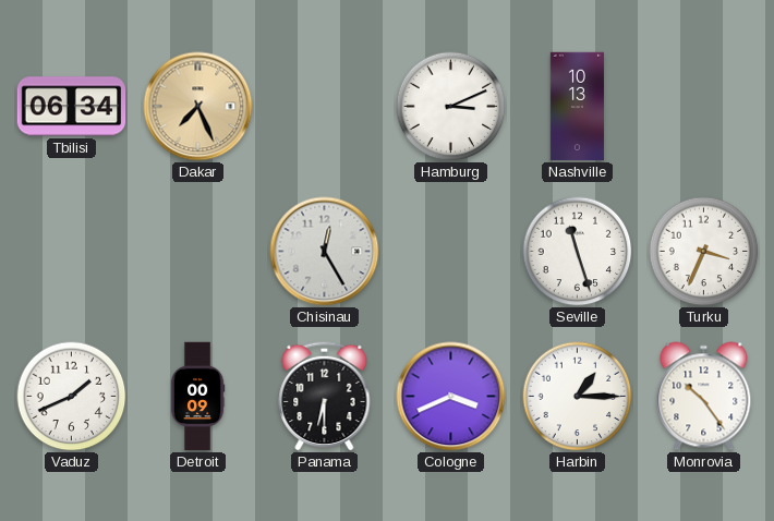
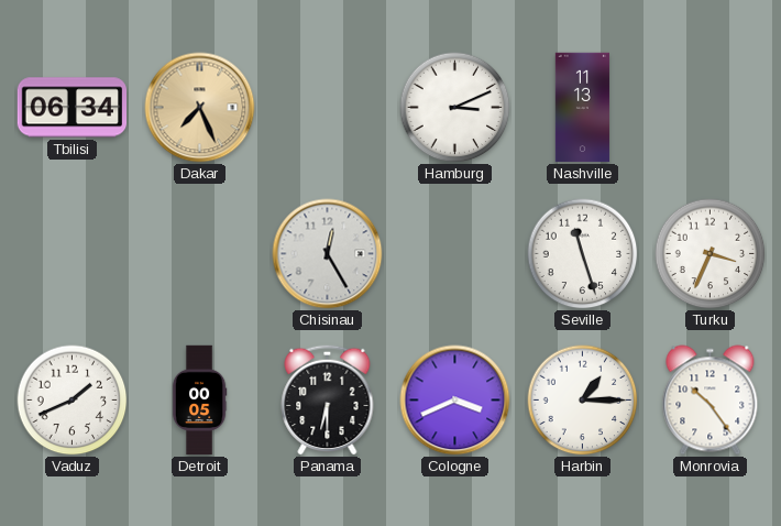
Nashville: 10:13 -> 11:13
Detroit: 00:09 -> 00:05
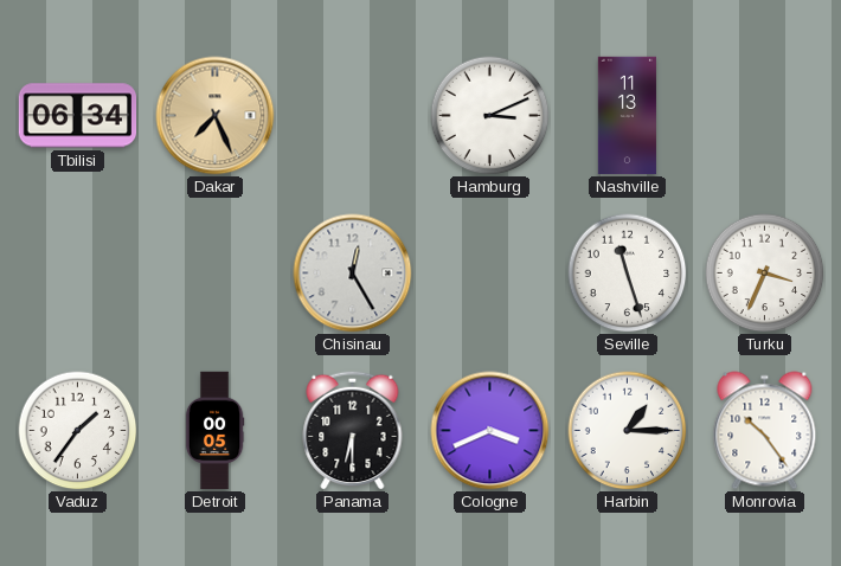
Vaduz: 1:41 -> 1:36
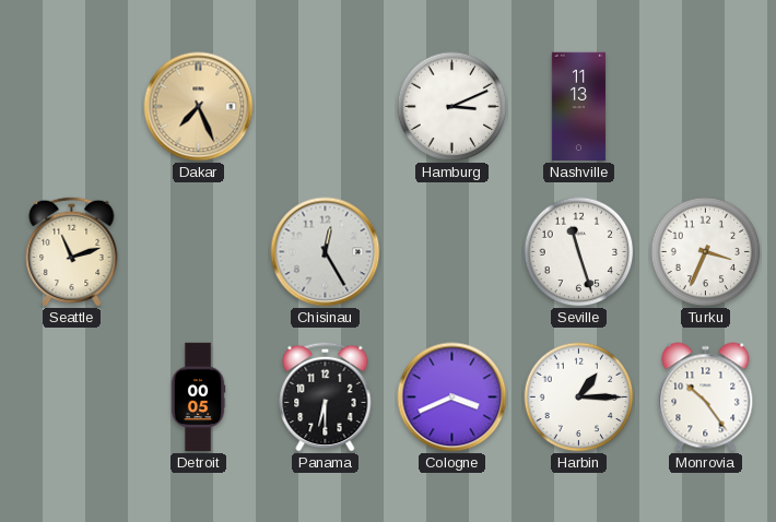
Tbilisi: 06:34 -> none
Seattle: none -> 11:12
Vaduz: 1:36 -> none
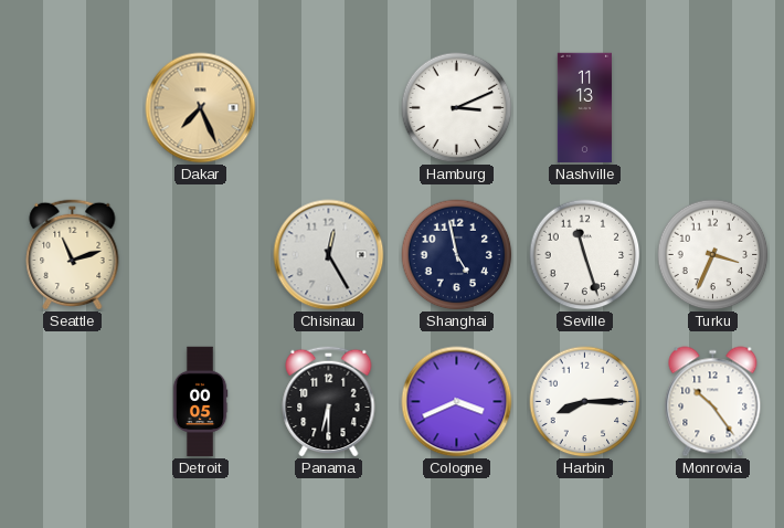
Shanghai: none -> 4:58
Harbin: 1:15 -> 8:15
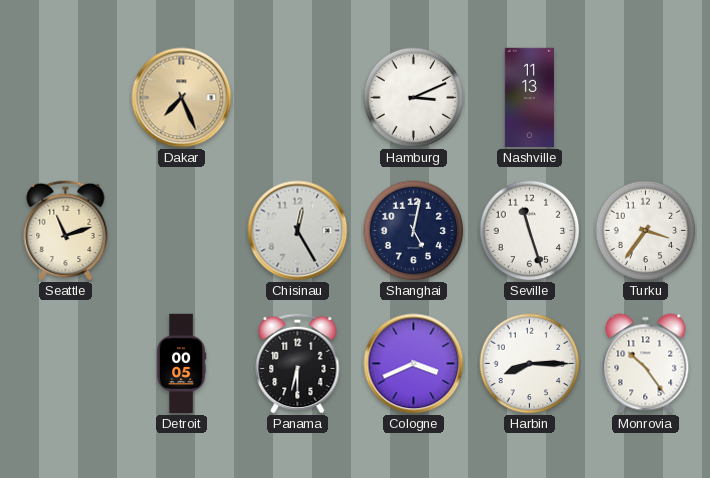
Shanghai: 4:58 -> 5:02
Turku: 3:34 -> 3:36
